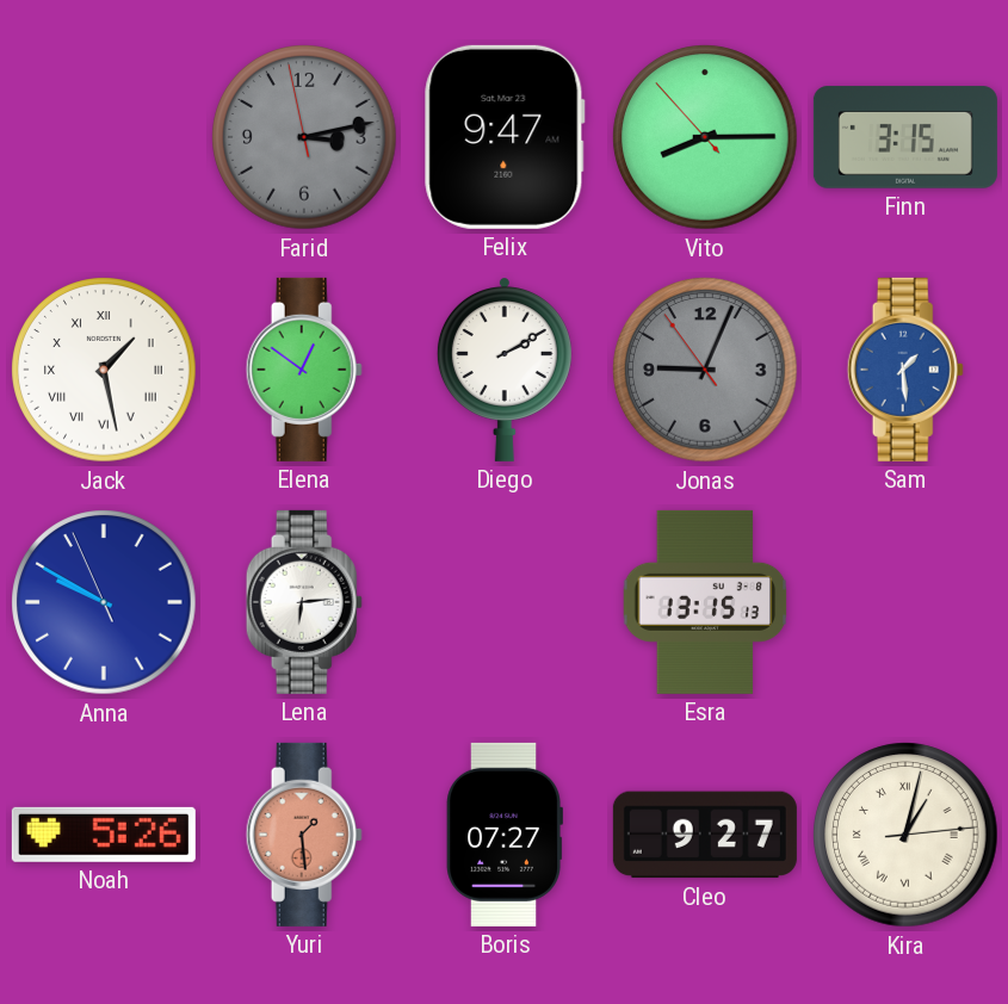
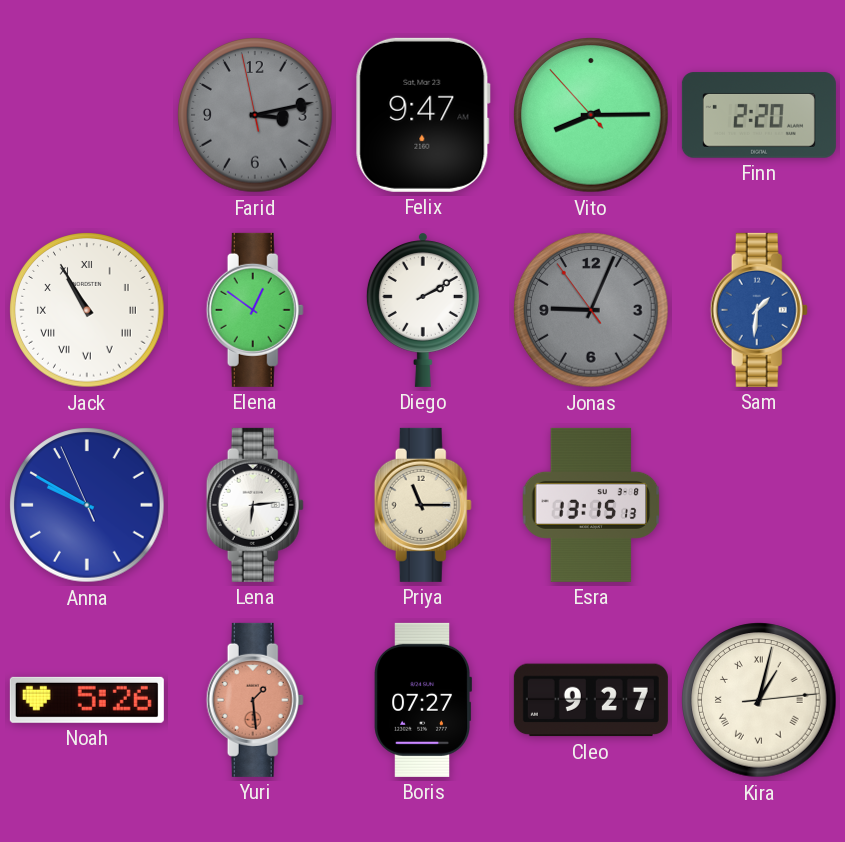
Finn: 3:15 -> 2:20
Jack: 1:28 -> 10:55
Sam: 1:29 -> 1:31
Priya: none -> 11:15
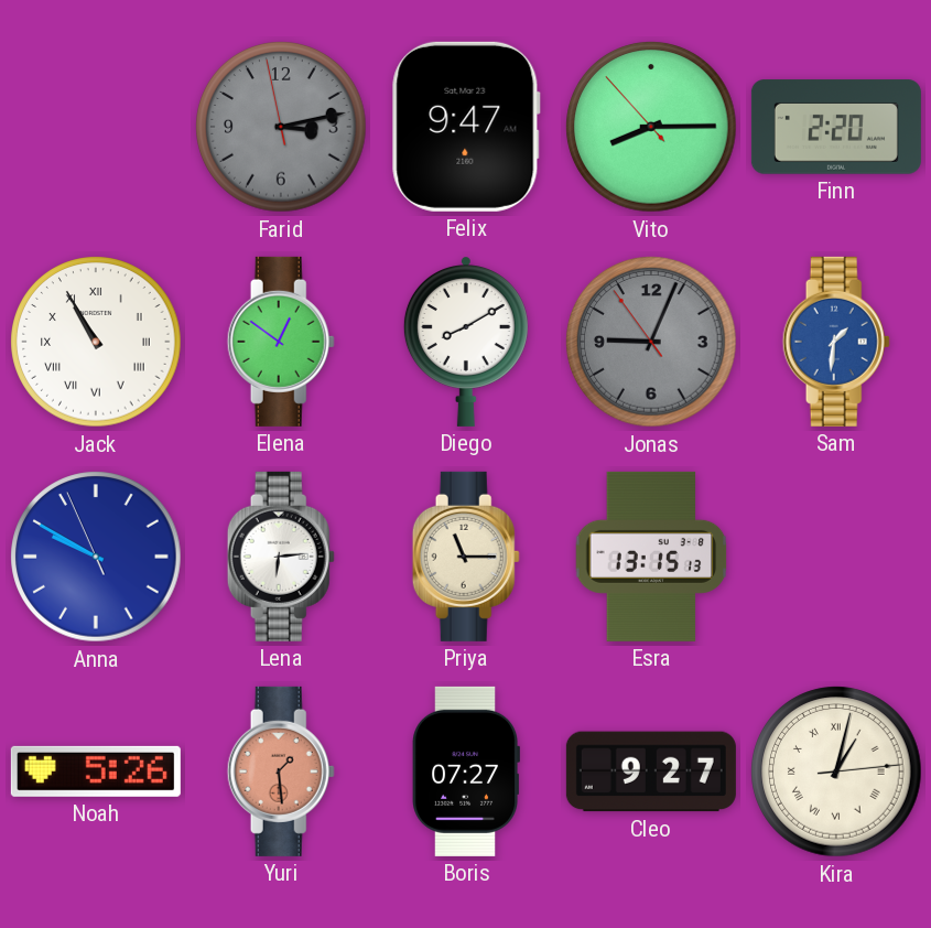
Diego: 2:10 -> 8:10
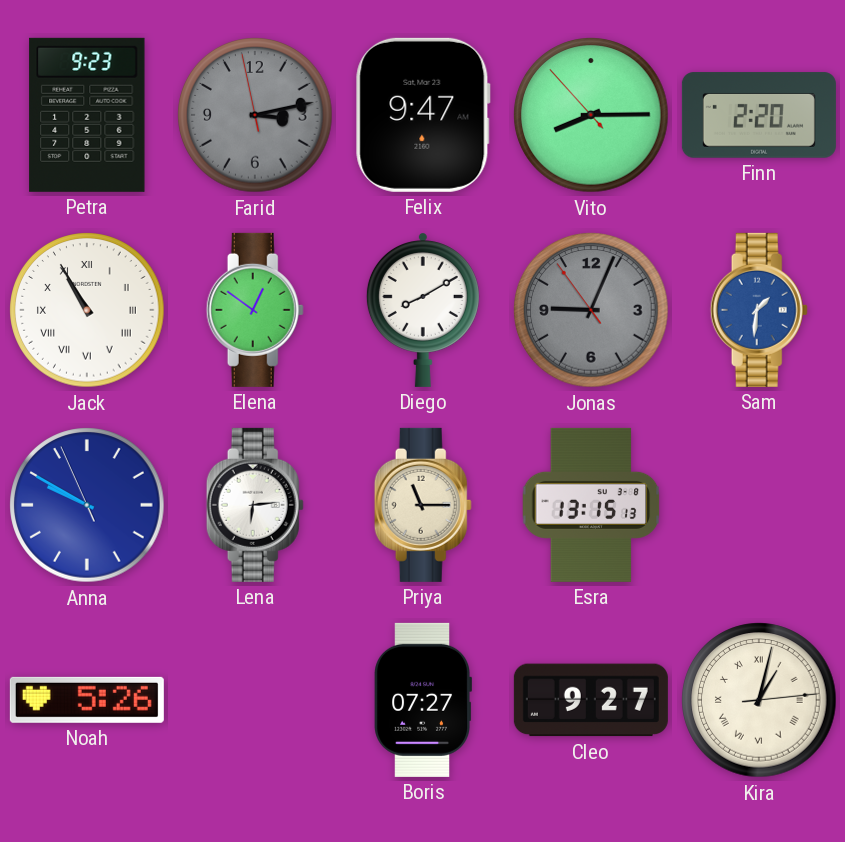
Petra: none -> 9:23
Yuri: 1:29 -> none
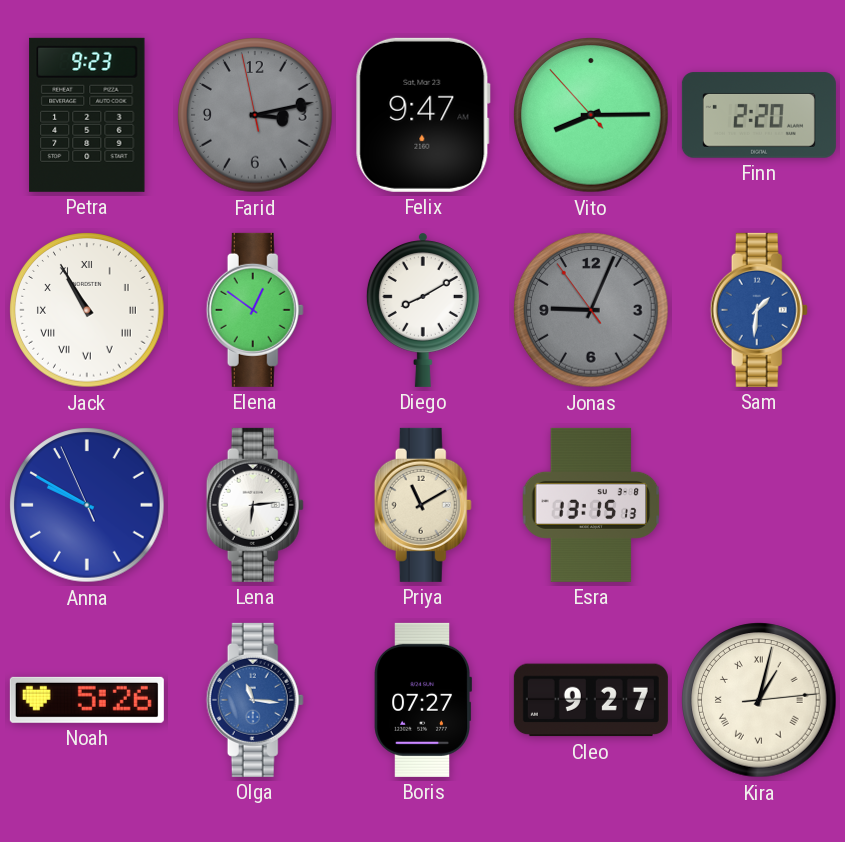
Priya: 11:15 -> 11:10
Olga: none -> 11:16
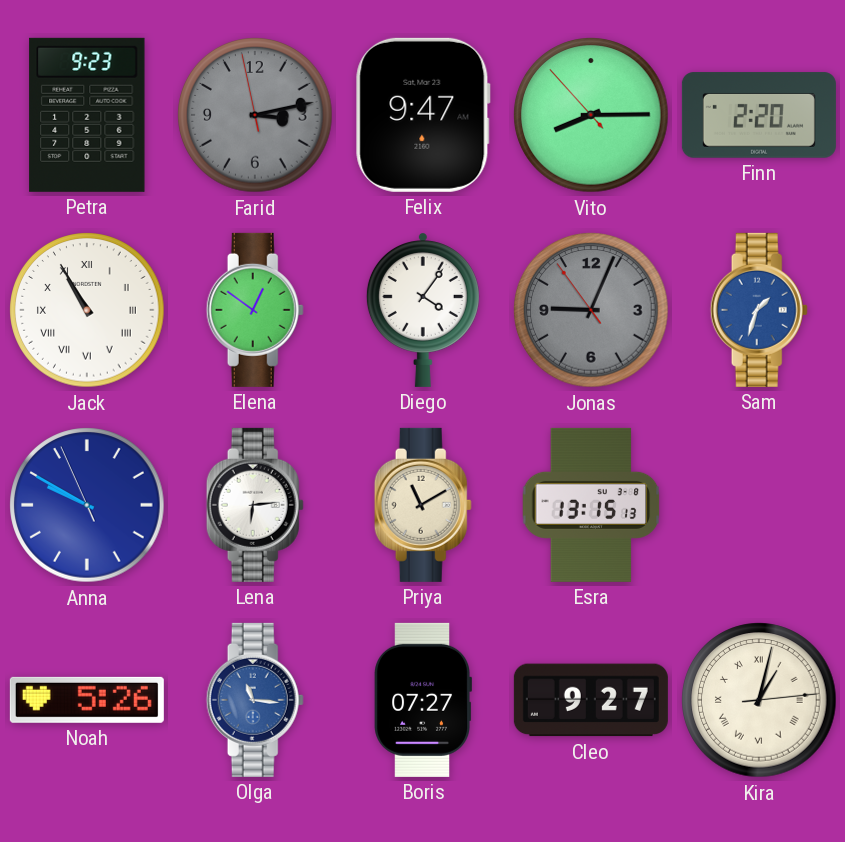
Diego: 8:10 -> 4:06
Sam: 1:31 -> 1:33
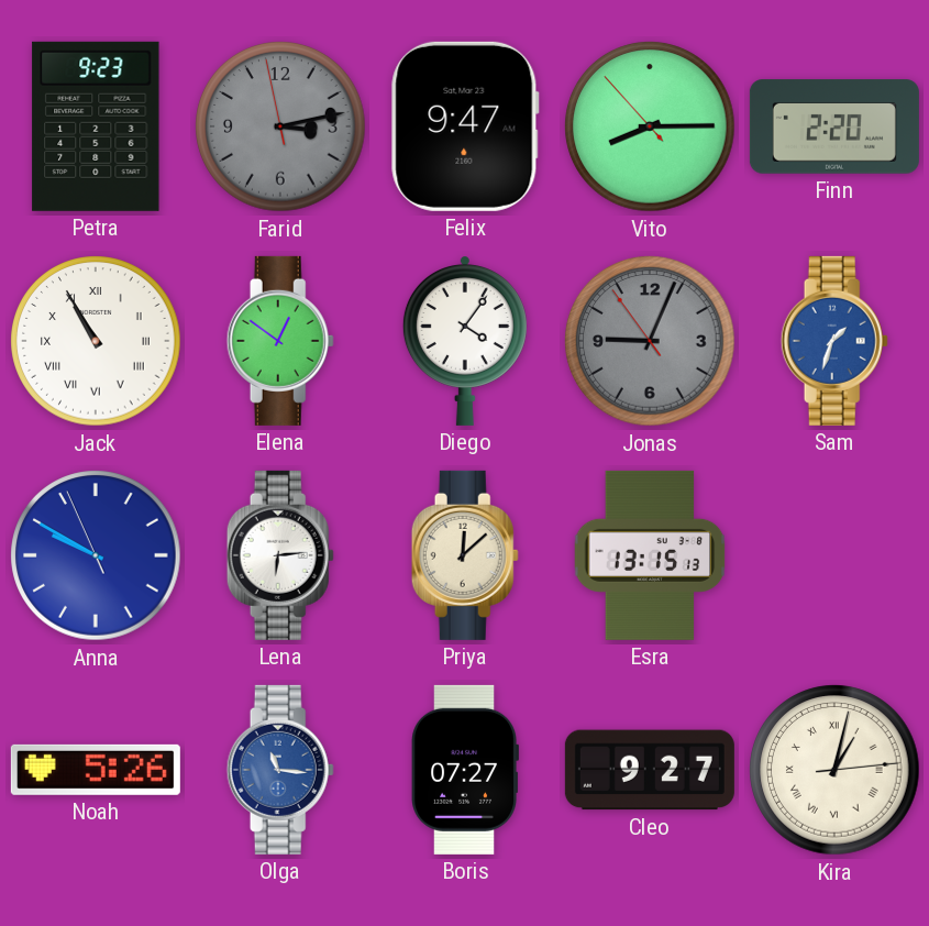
Priya: 11:10 -> 12:08
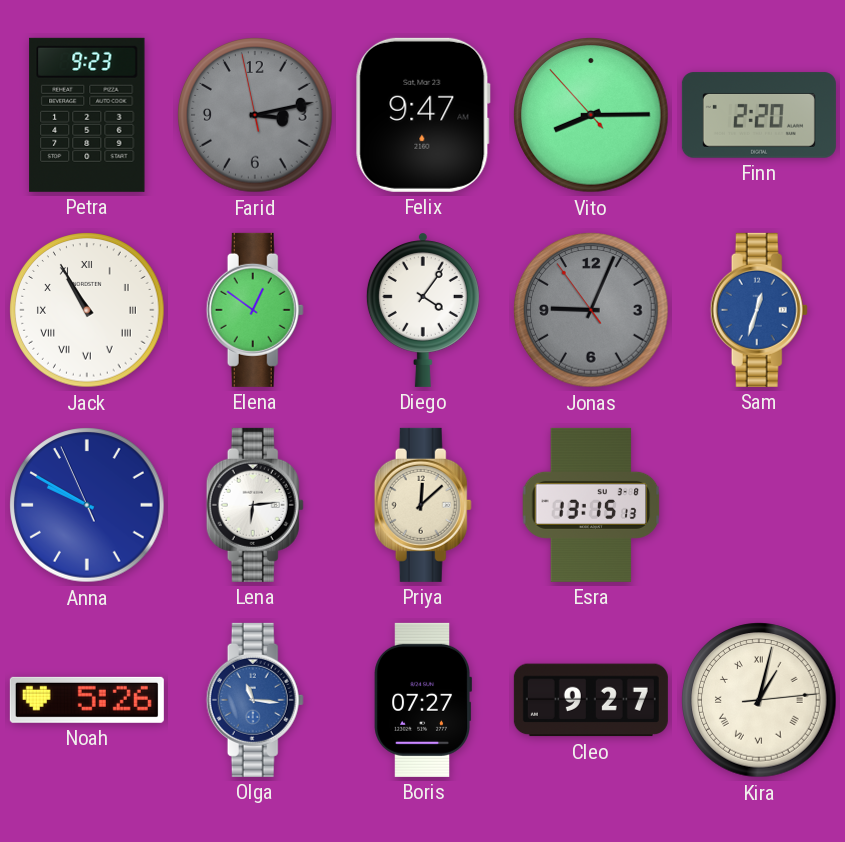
Sam: 1:33 -> 12:33
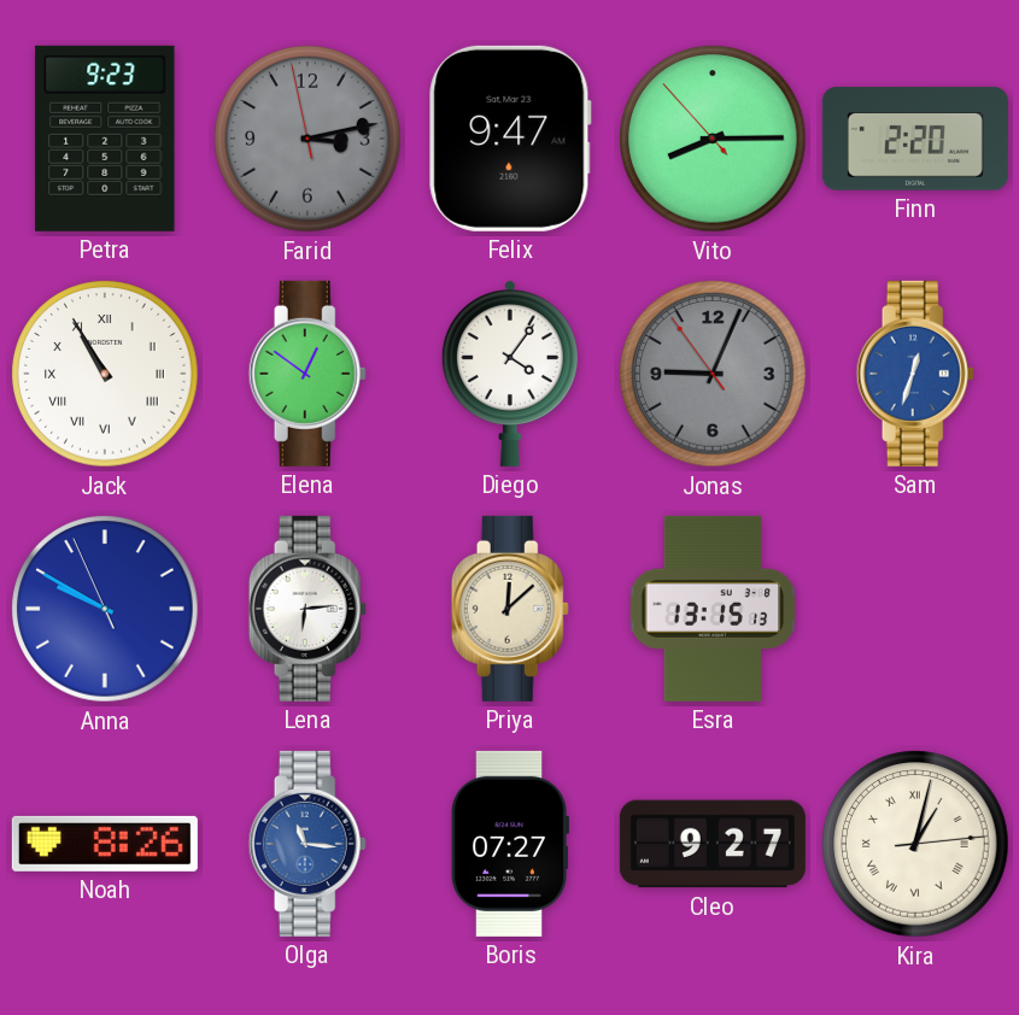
Noah: 5:26 -> 8:26
